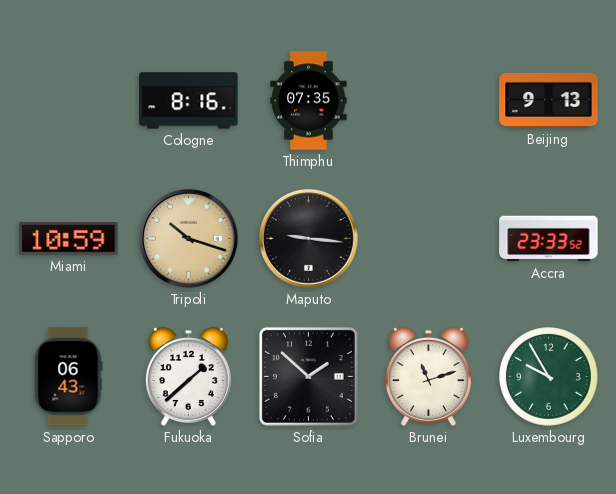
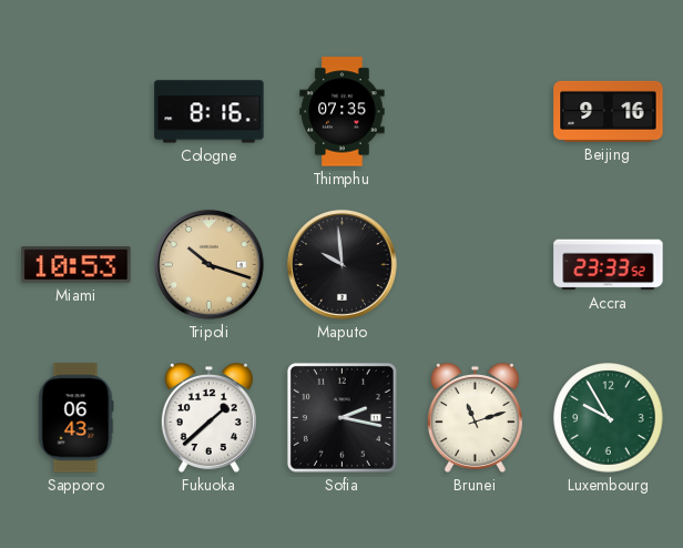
Beijing: 9:13 -> 9:16
Miami: 10:59 -> 10:53
Maputo: 9:16 -> 9:59
Sofia: 1:52 -> 2:17
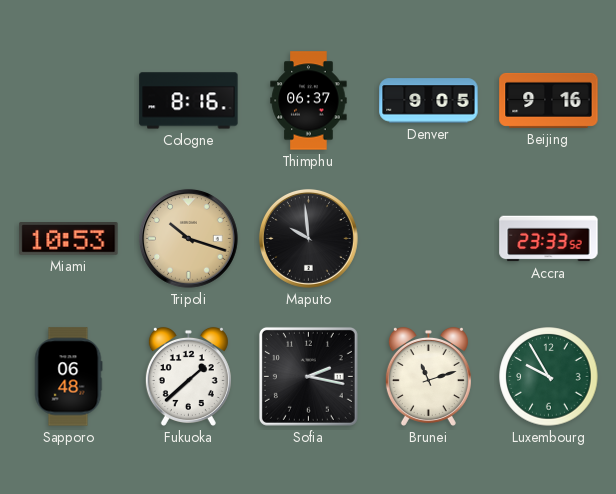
Thimphu: 07:35 -> 06:37
Denver: none -> 9:05
Sapporo: 06:43 -> 06:48
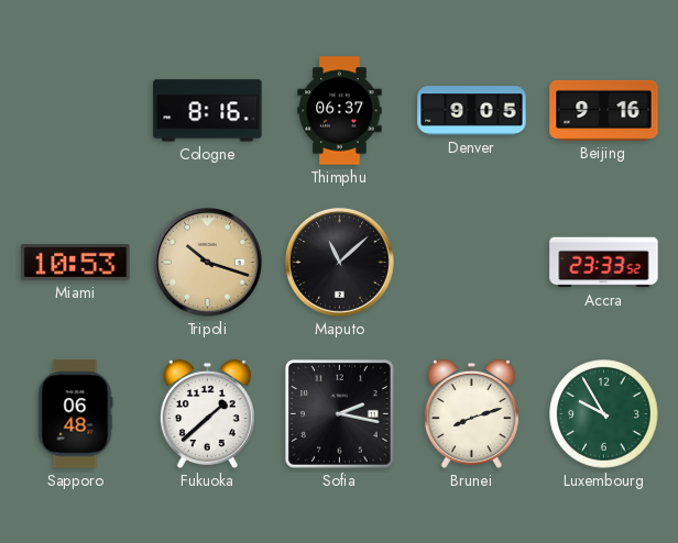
Maputo: 9:59 -> 11:08
Brunei: 11:12 -> 8:12
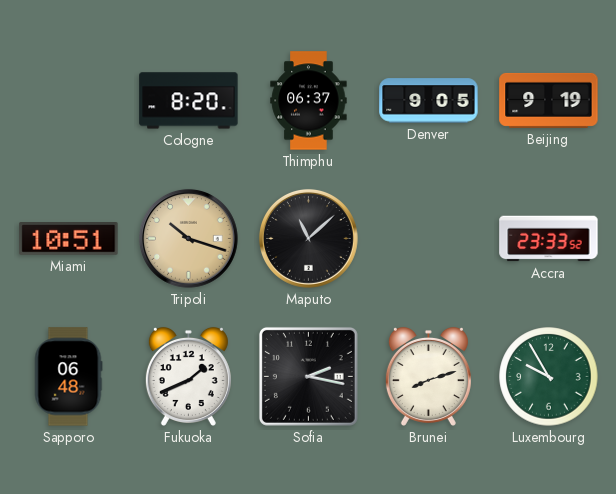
Cologne: 8:16 -> 8:20
Beijing: 9:16 -> 9:19
Miami: 10:53 -> 10:51
Fukuoka: 1:38 -> 1:41
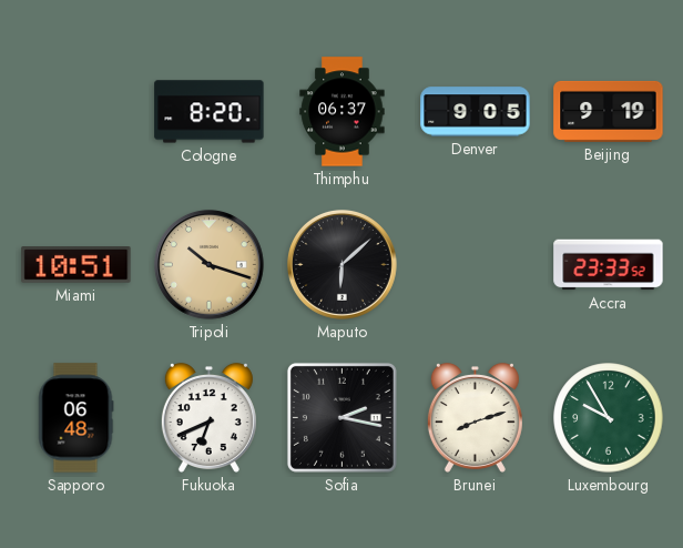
Maputo: 11:08 -> 6:08
Fukuoka: 1:41 -> 6:41
